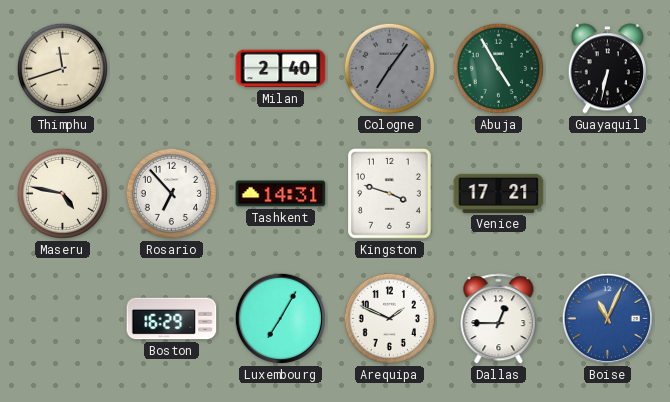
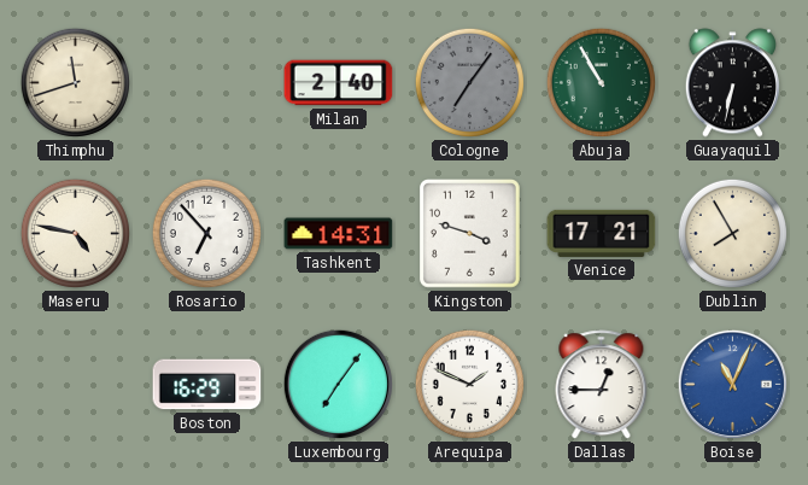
Abuja: 4:55 -> 10:55
Dublin: none -> 7:55
Luxembourg: 7:05 -> 7:06
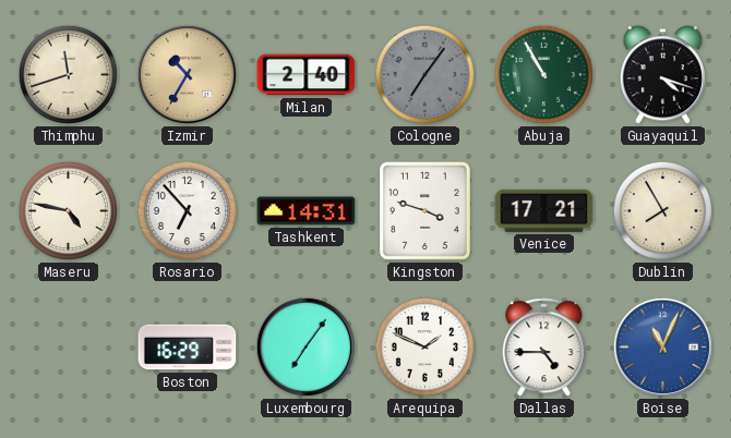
Izmir: none -> 10:35
Guayaquil: 6:32 -> 4:18
Dallas: 12:45 -> 4:45
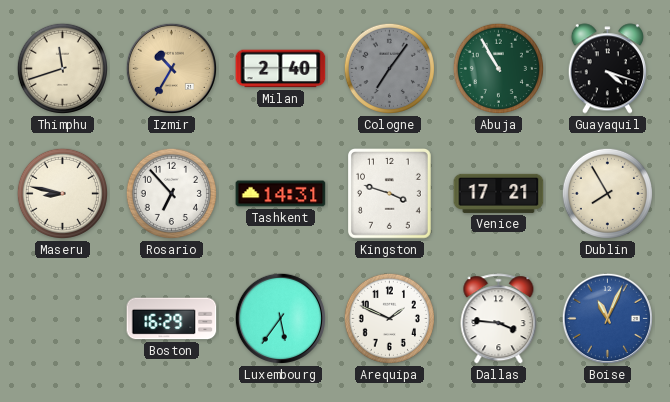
Maseru: 4:47 -> 8:47
Luxembourg: 7:06 -> 5:36
Dallas: 4:45 -> 3:46
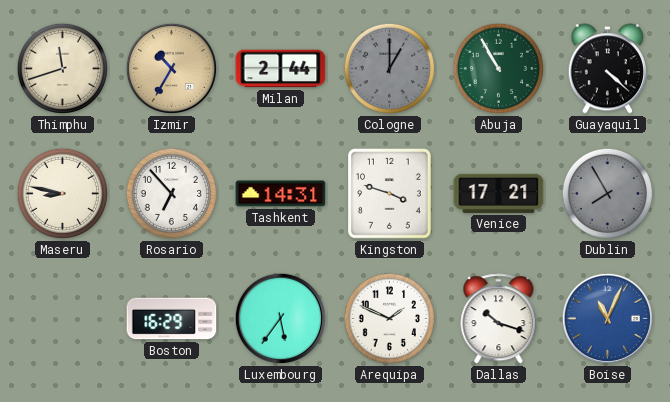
Milan: 2:40 -> 2:44
Cologne: 7:06 -> 1:00
Guayaquil: 4:18 -> 4:22
Dublin dial: cream -> grey
Dallas: 3:46 -> 10:18
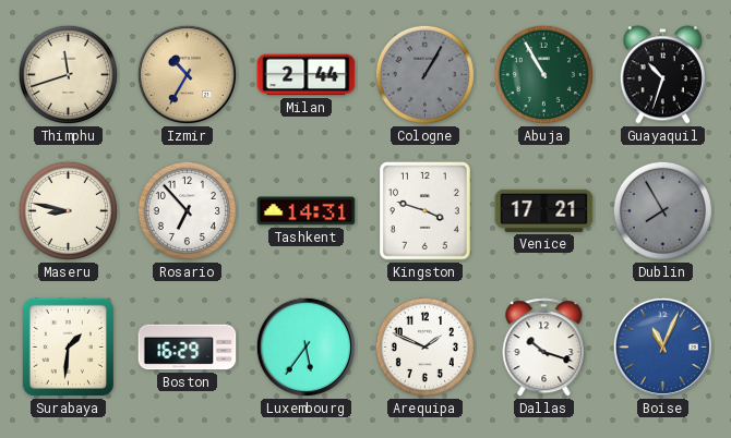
Cologne: 1:00 -> 1:05
Guayaquil: 4:22 -> 10:33
Surabaya: none -> 1:31
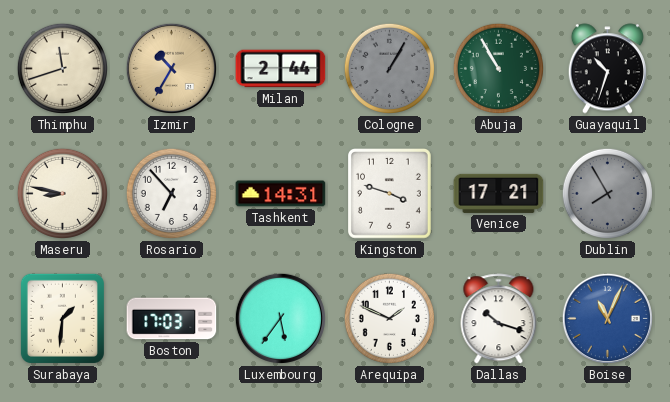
Boston: 16:29 -> 17:03
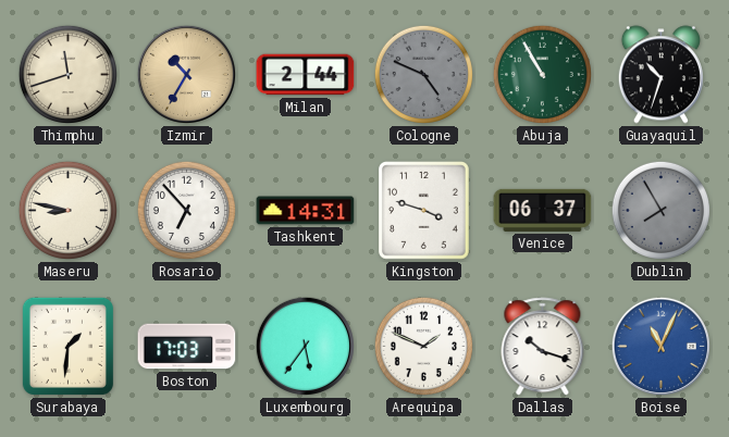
Cologne: 1:05 -> 4:49
Venice: 17:21 -> 06:37
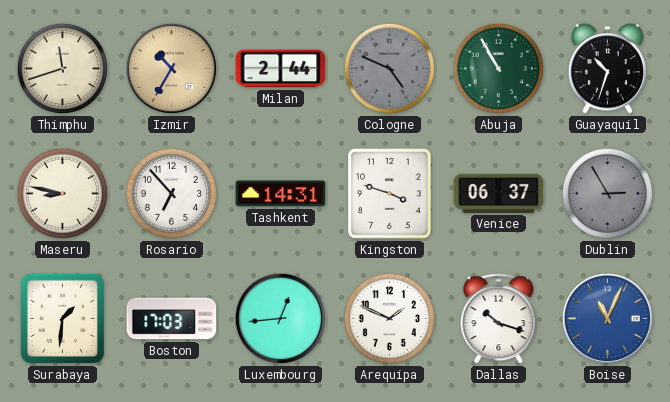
Dublin: 7:55 -> 2:55
Luxembourg: 5:36 -> 12:44
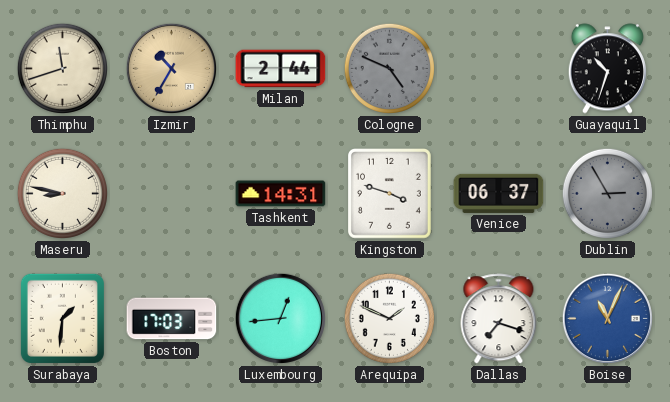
Abuja: 10:55 -> none
Rosario: 6:53 -> none
Dallas: 10:18 -> 7:18
